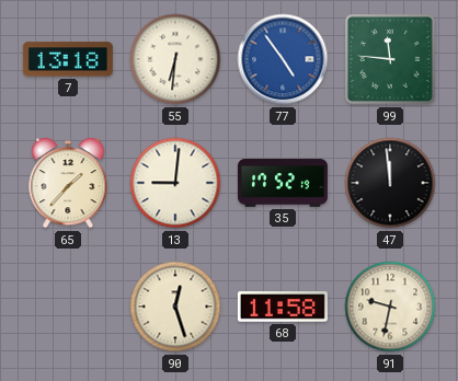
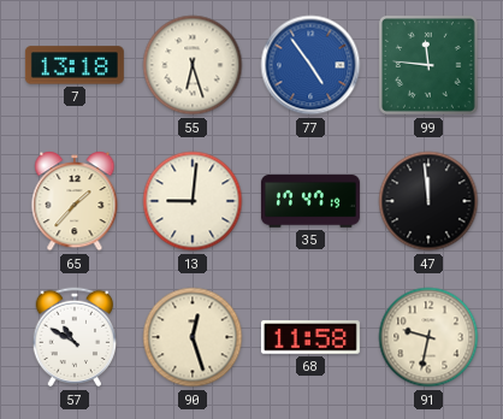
55: 6:31 -> 6:27
35: 17:52 -> 17:47
57: none -> 10:50
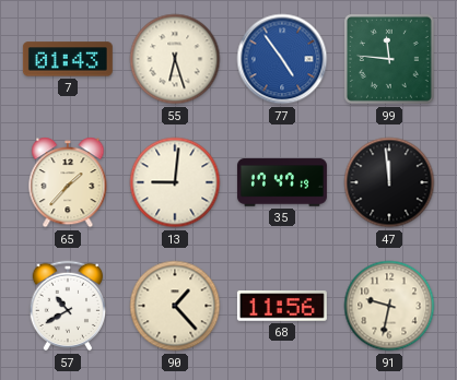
7: 13:18 -> 01:43
57: 10:50 -> 10:40
90: 12:27 -> 1:23
68: 11:58 -> 11:56
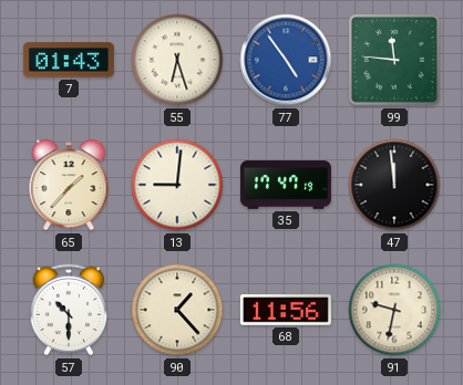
57: 10:40 -> 10:30
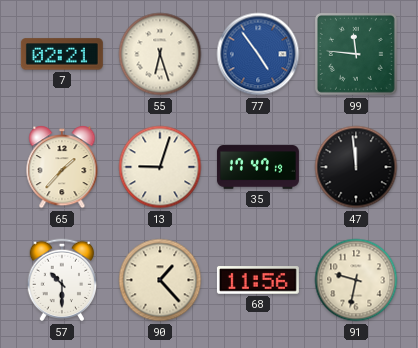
7: 01:43 -> 02:21
13: 9:01 -> 9:03
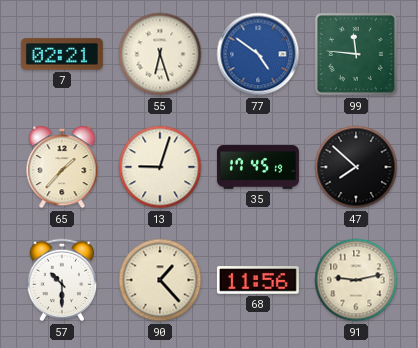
77: 4:54 -> 4:51
35: 17:47 -> 17:45
47: 11:59 -> 7:52
91: 9:32 -> 9:13
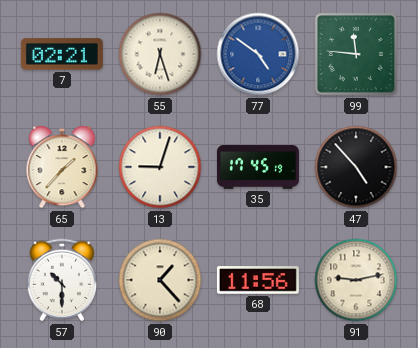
47: 7:52 -> 4:53
